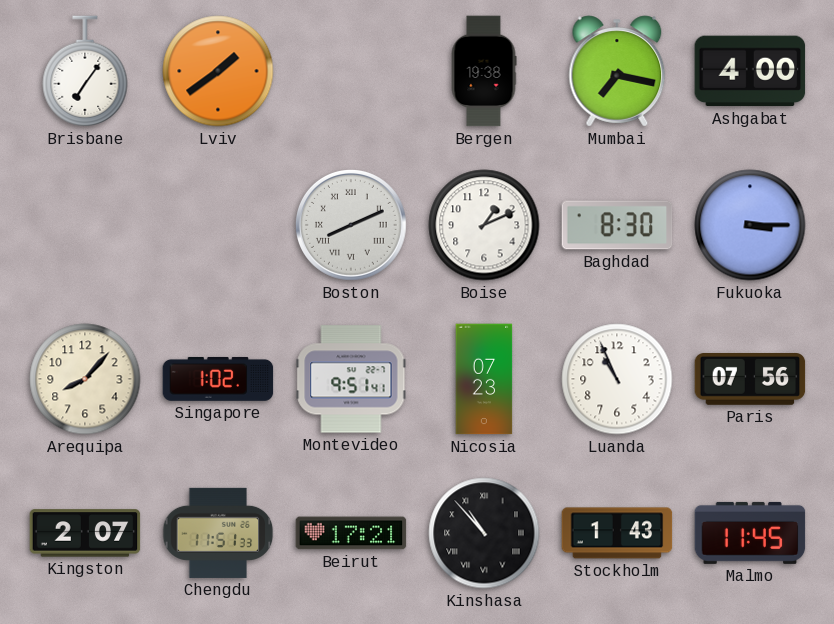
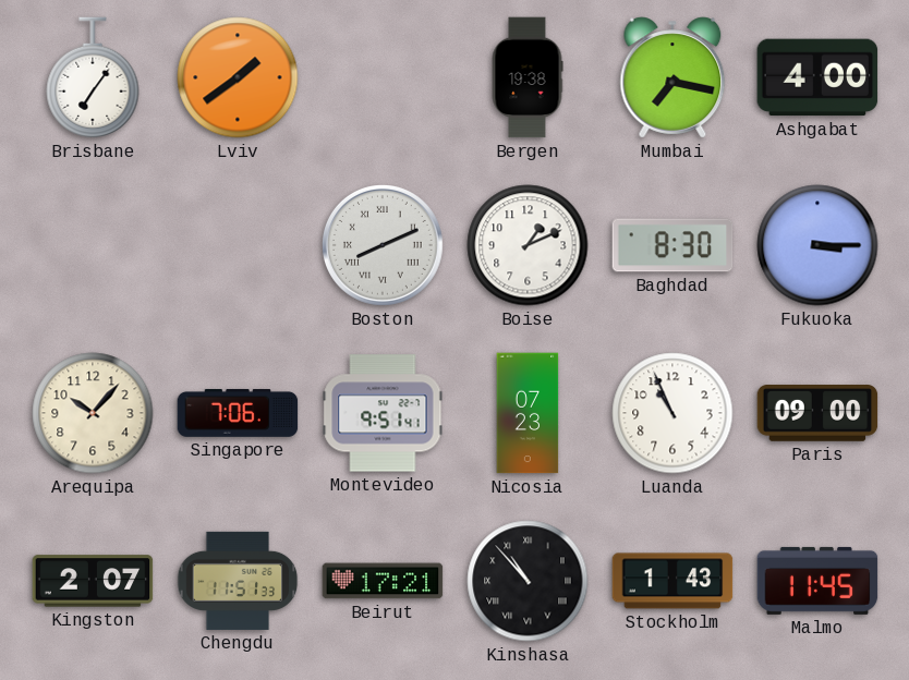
Arequipa: 8:07 -> 10:07
Singapore: 1:02 -> 7:06
Paris: 07:56 -> 09:00
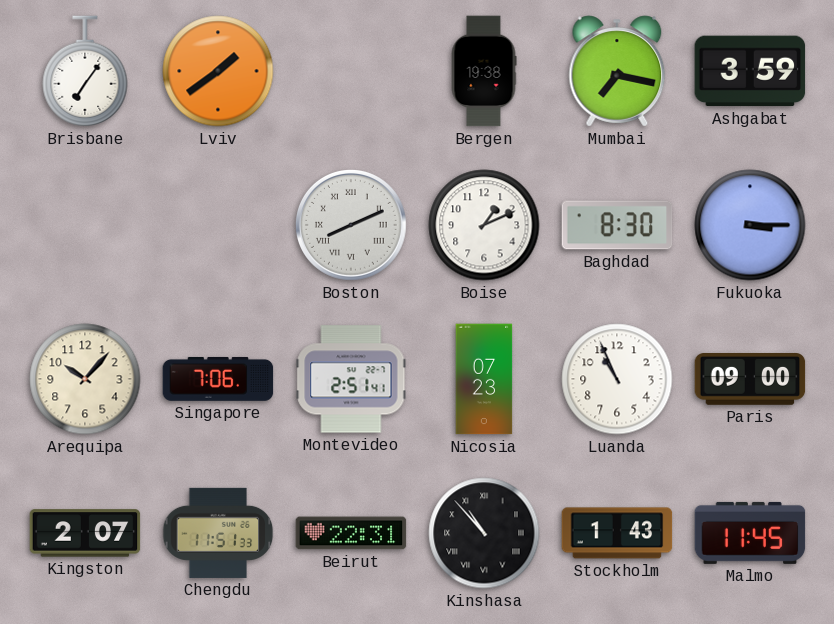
Ashgabat: 4:00 -> 3:59
Montevideo: 9:51 -> 2:51
Beirut: 17:21 -> 22:31
